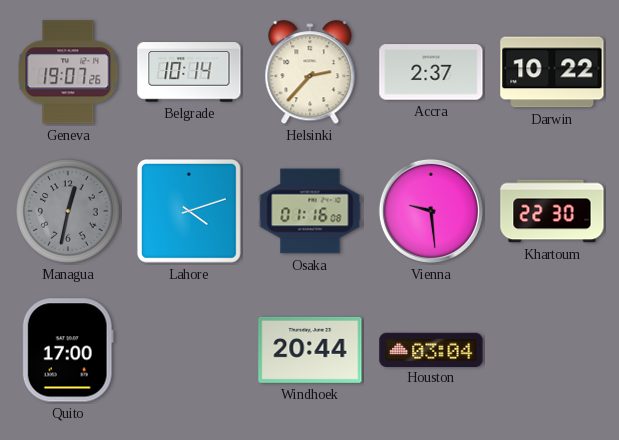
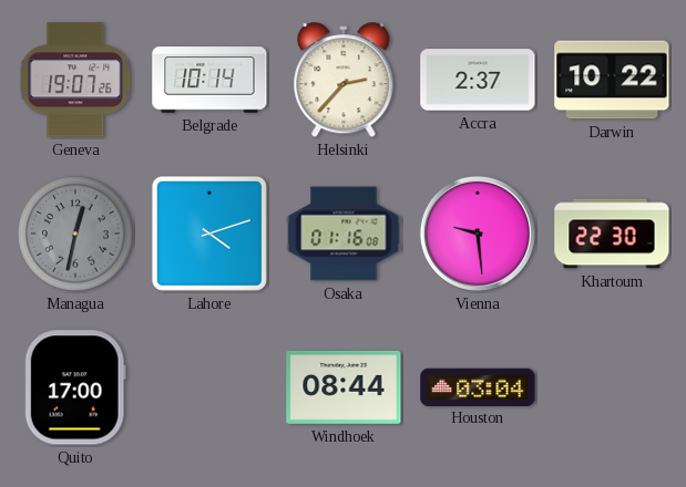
Windhoek: 20:44 -> 08:44
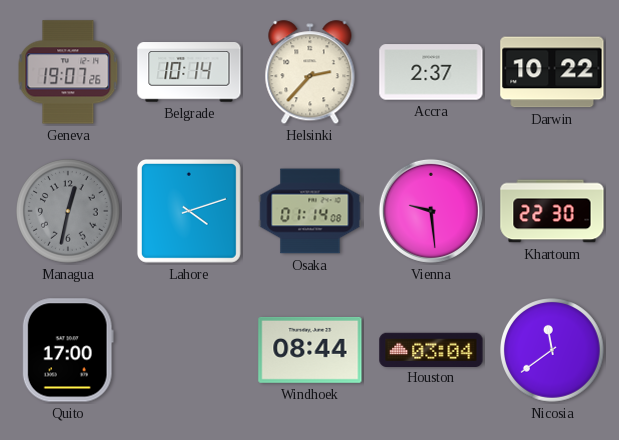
Osaka: 01:16 -> 01:14
Nicosia: none -> 11:39
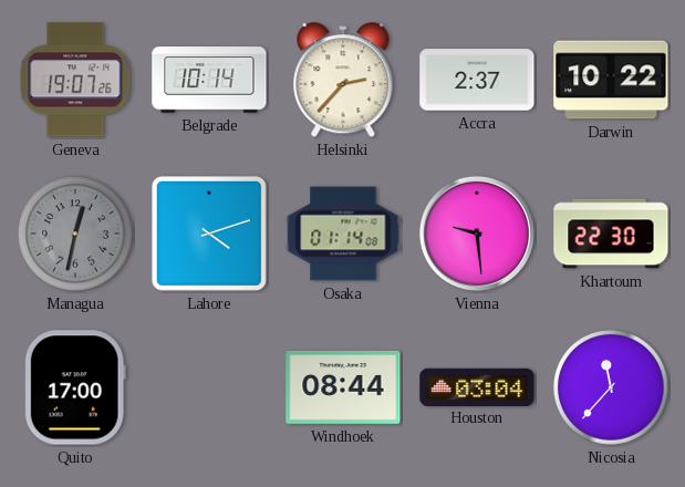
Nicosia: 11:39 -> 11:37
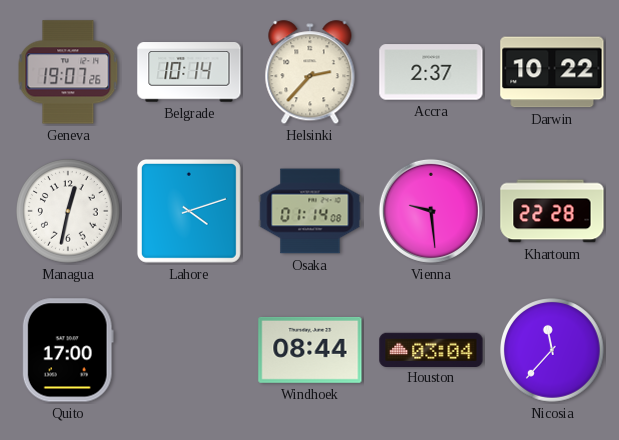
Managua dial: grey -> white
Khartoum: 22:30 -> 22:28
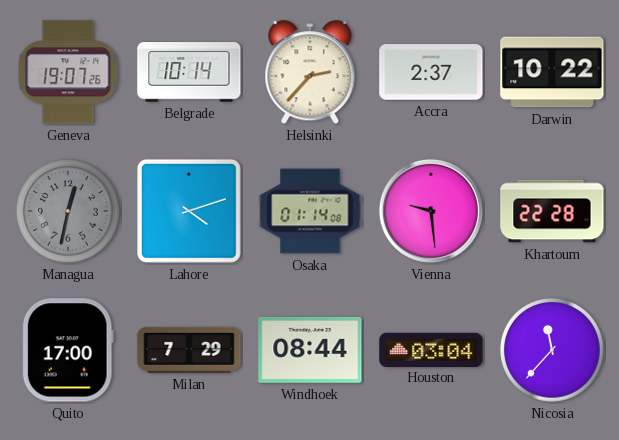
Managua dial: white -> grey
Milan: none -> 7:29
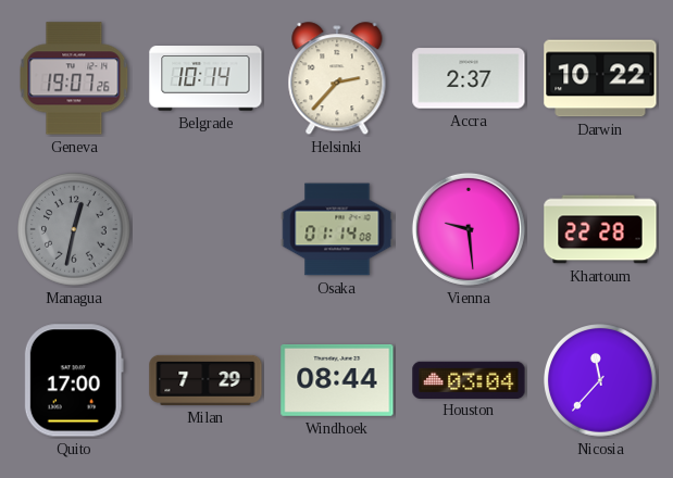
Lahore: 4:12 -> none
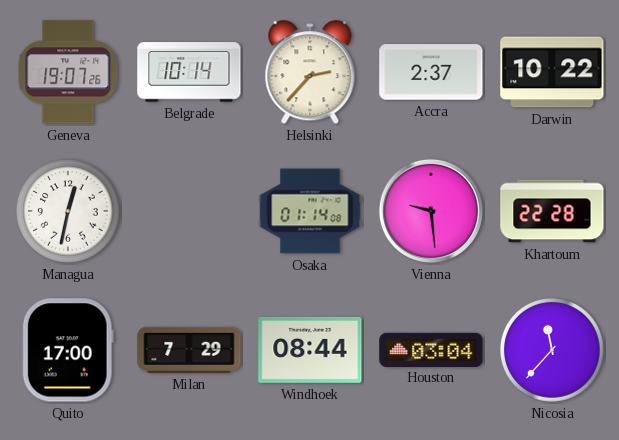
Managua dial: grey -> white
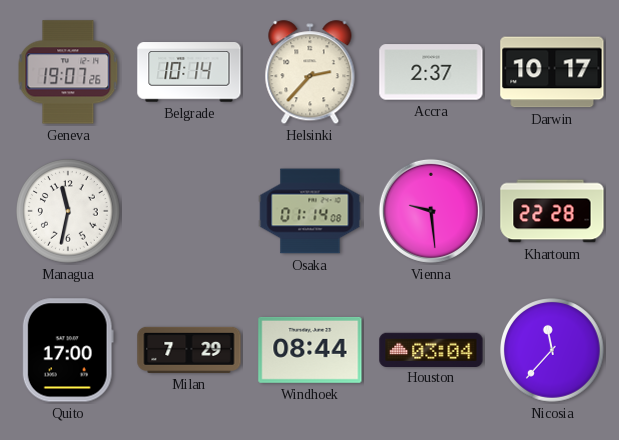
Darwin: 10:22 -> 10:17
Managua: 12:32 -> 11:32
